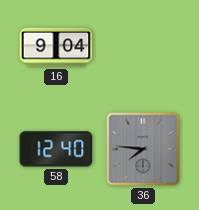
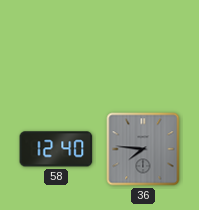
16: 9:04 -> none
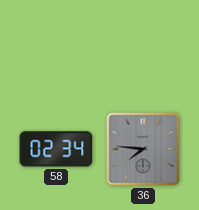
58: 12:40 -> 02:34
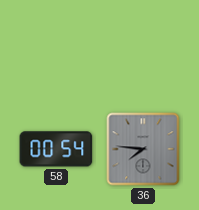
58: 02:34 -> 00:54
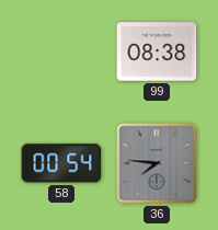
99: none -> 08:38
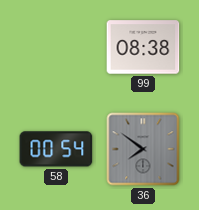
36: 7:46 -> 7:51
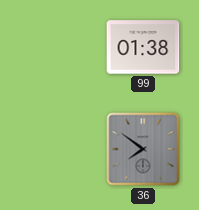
99: 08:38 -> 01:38
58: 00:54 -> none
